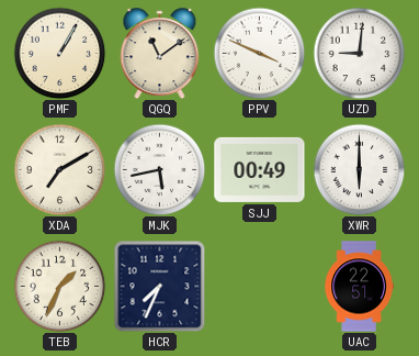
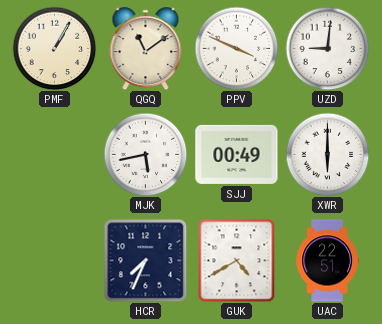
XDA: 7:10 -> none
TEB: 1:34 -> none
GUK: none -> 4:40
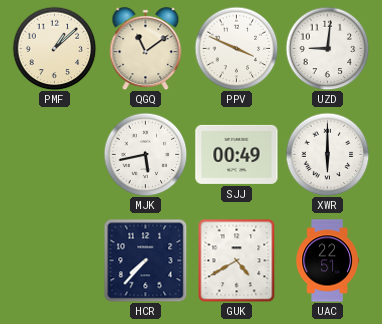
PMF: 1:05 -> 1:08
HCR: 7:34 -> 7:37
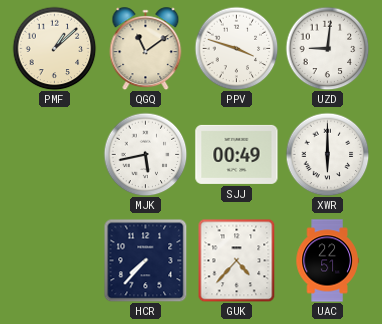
PPV: 3:49 -> 3:48
GUK: 4:40 -> 4:37
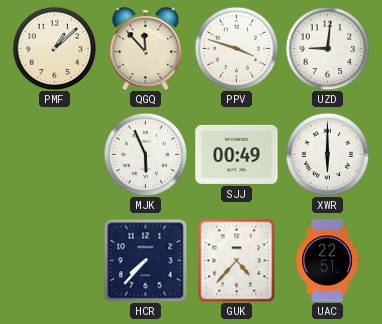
QGQ: 11:09 -> 11:53
MJK: 5:43 -> 5:56
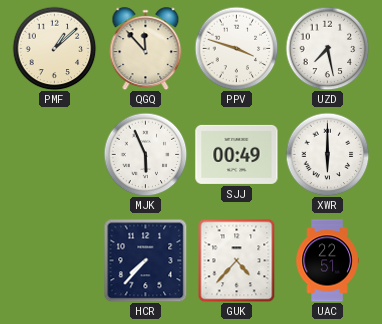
UZD: 9:01 -> 7:28
